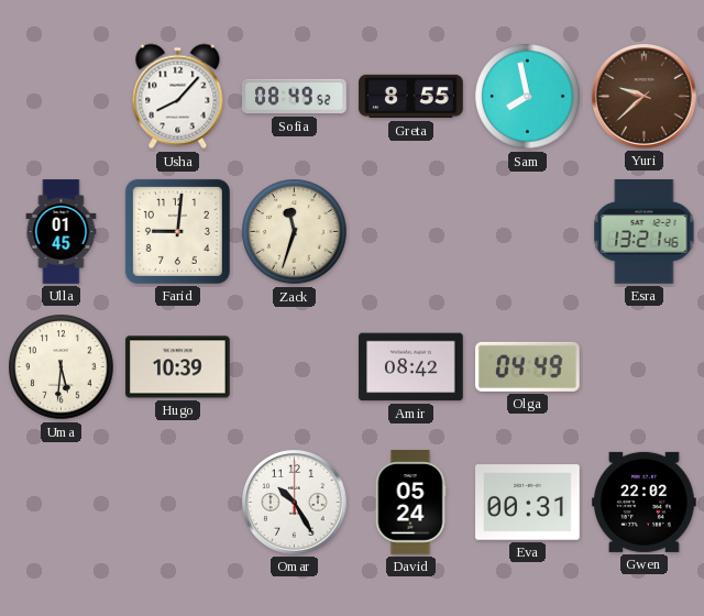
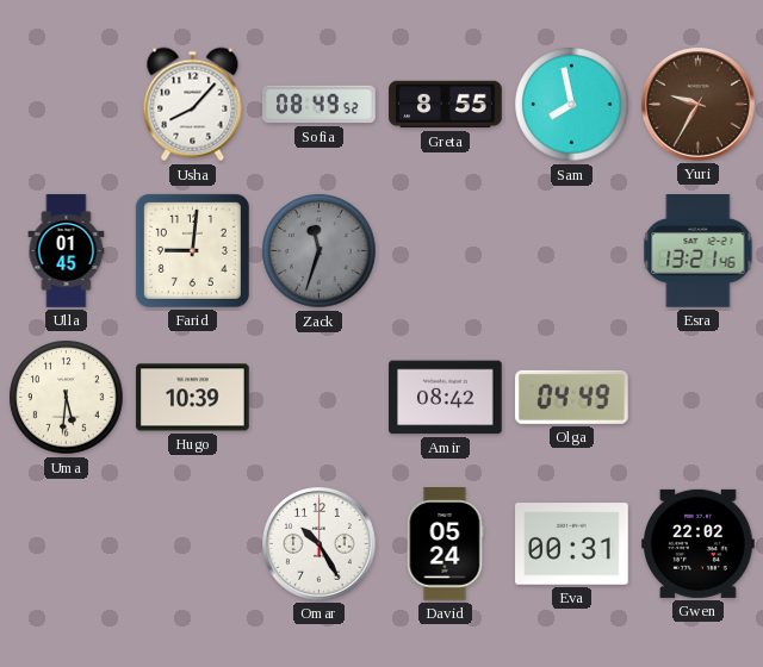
Yuri: 9:38 -> 9:35
Zack dial: cream -> grey
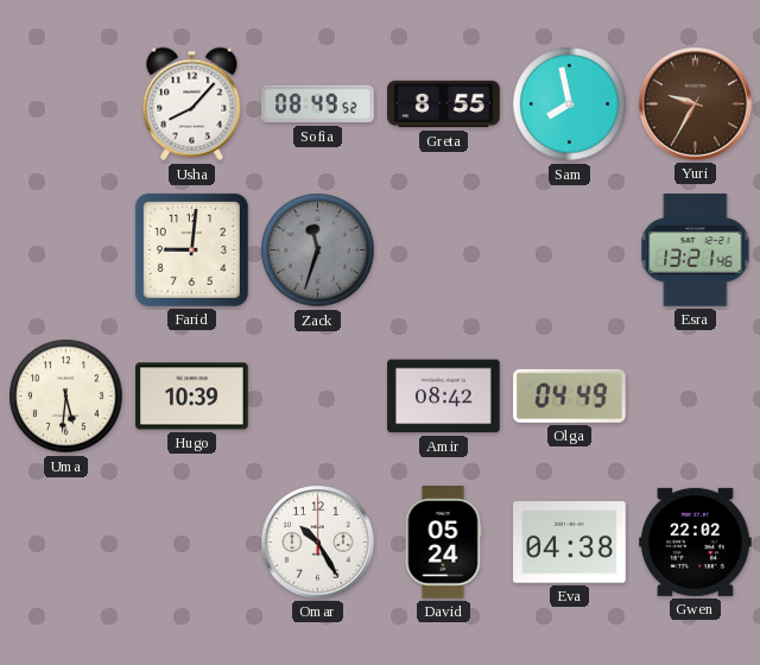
Ulla: 01:45 -> none
Eva: 00:31 -> 04:38
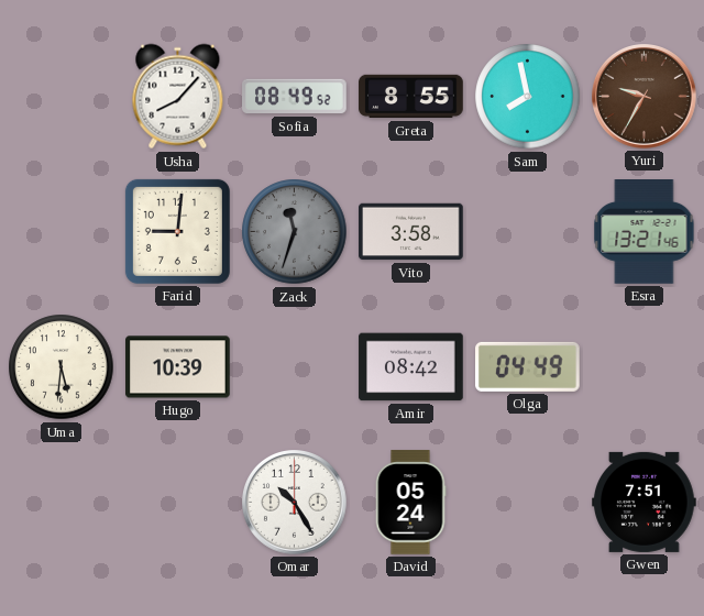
Vito: none -> 3:58
Eva: 04:38 -> none
Gwen: 22:02 -> 7:51
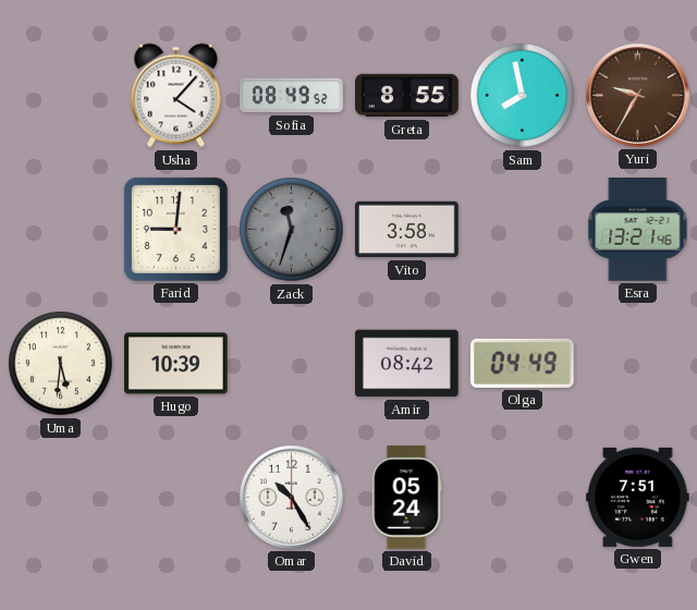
Usha: 8:07 -> 4:07
